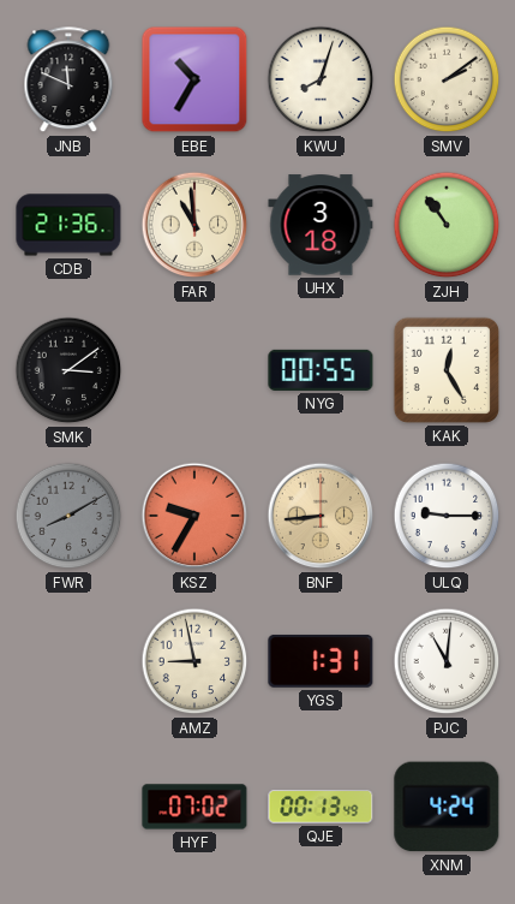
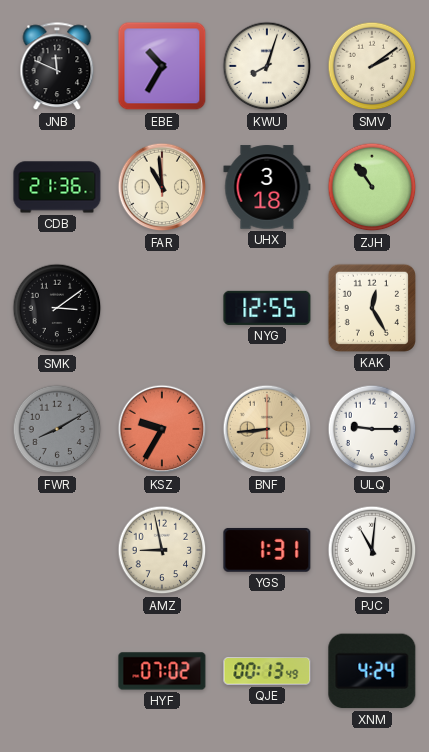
NYG: 00:55 -> 12:55
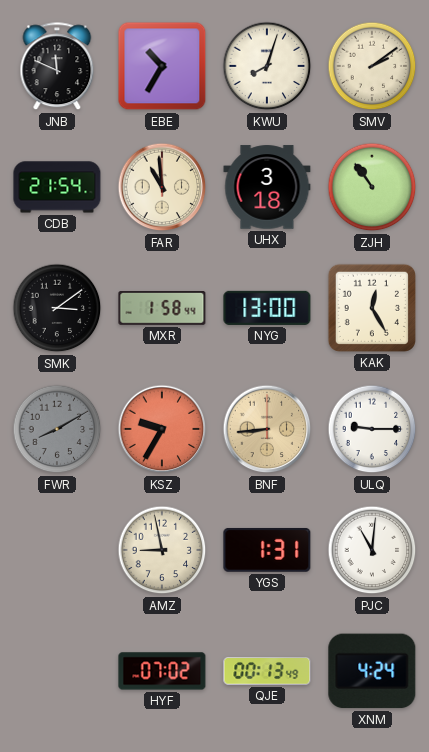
CDB: 21:36 -> 21:54
MXR: none -> 1:58
NYG: 12:55 -> 13:00
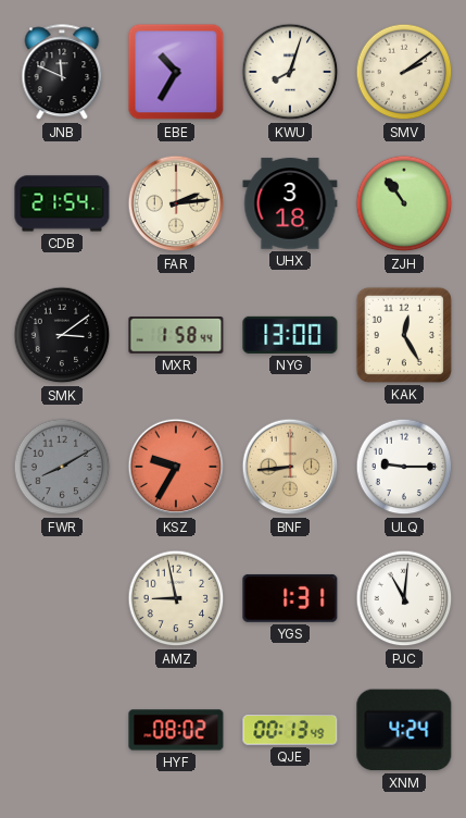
FAR: 10:59 -> 2:14
HYF: 07:02 -> 08:02
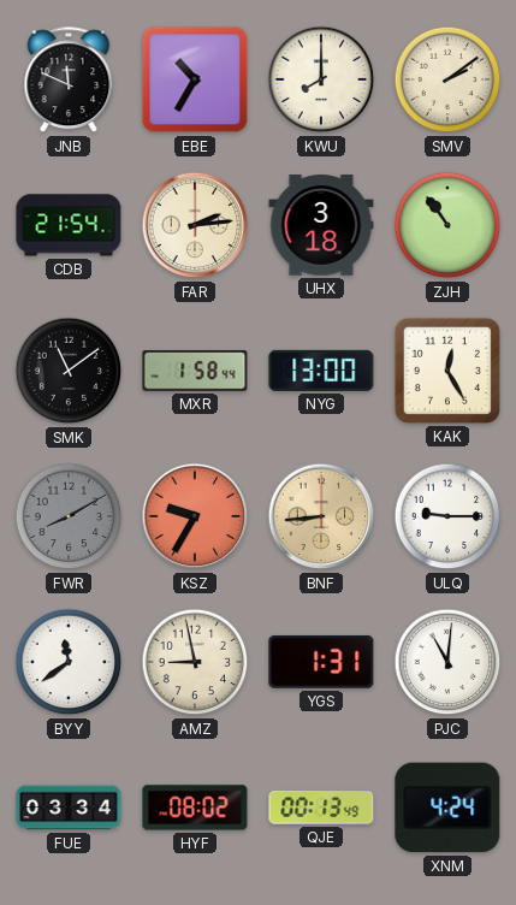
KWU: 8:03 -> 8:00
SMK: 3:09 -> 11:09
BYY: none -> 11:39
FUE: none -> 03:34
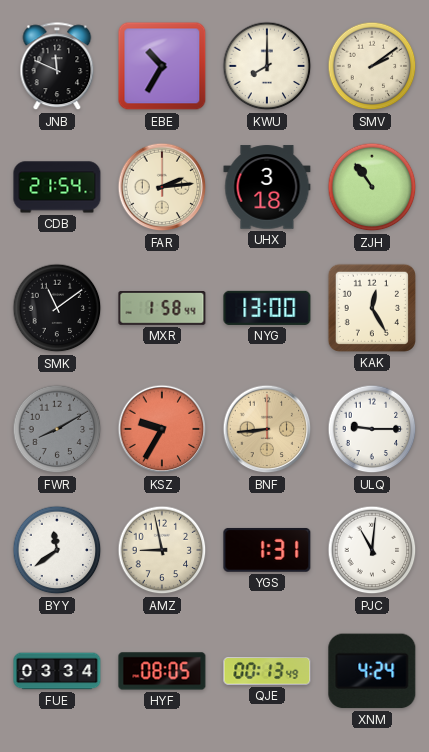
HYF: 08:02 -> 08:05
